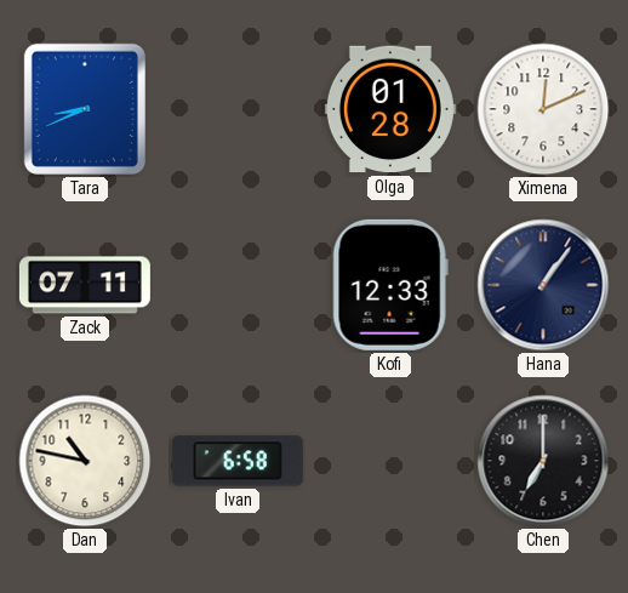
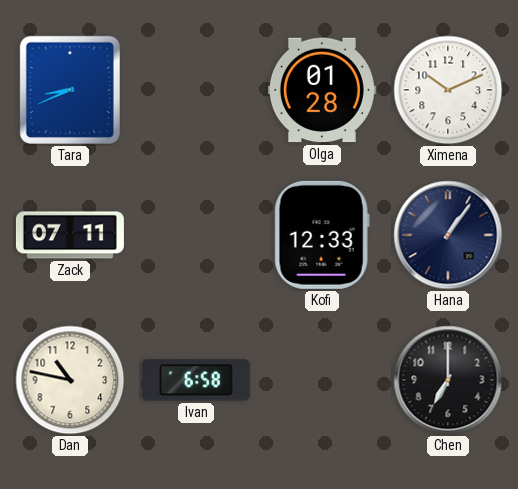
Ximena: 12:11 -> 10:11
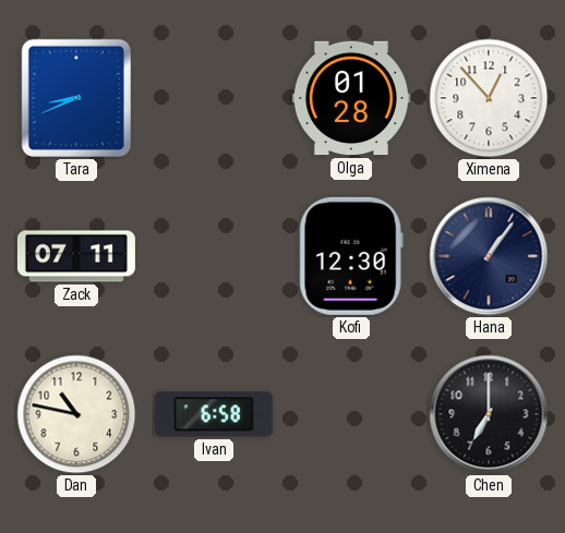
Ximena: 10:11 -> 12:53
Kofi: 12:33 -> 12:30
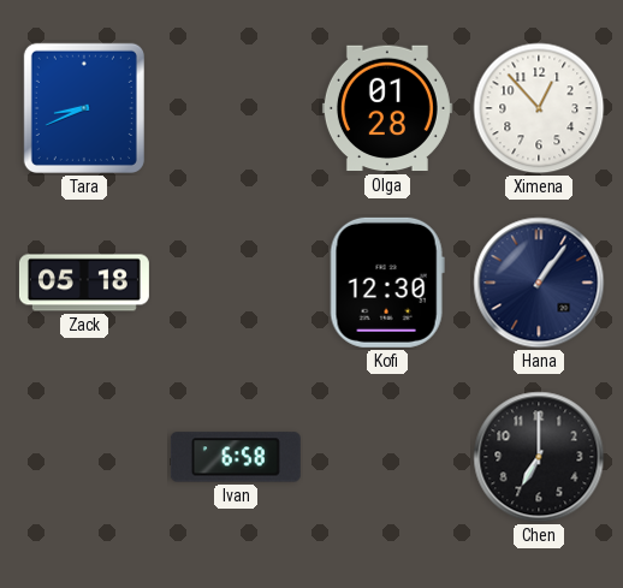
Zack: 07:11 -> 05:18
Dan: 10:47 -> none
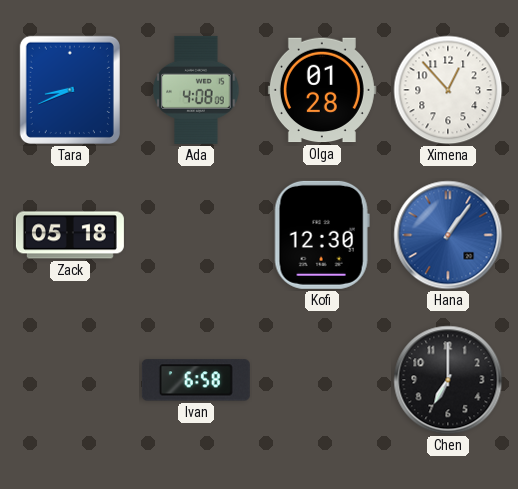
Ada: none -> 4:08
Hana dial: navy -> blue
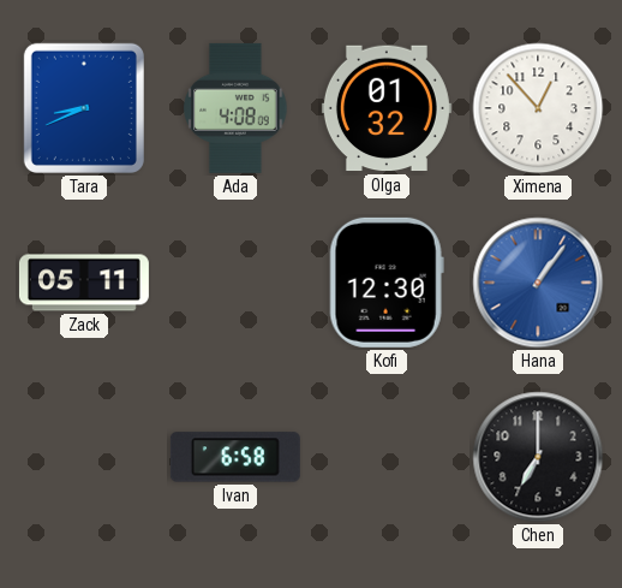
Olga: 01:28 -> 01:32
Zack: 05:18 -> 05:11
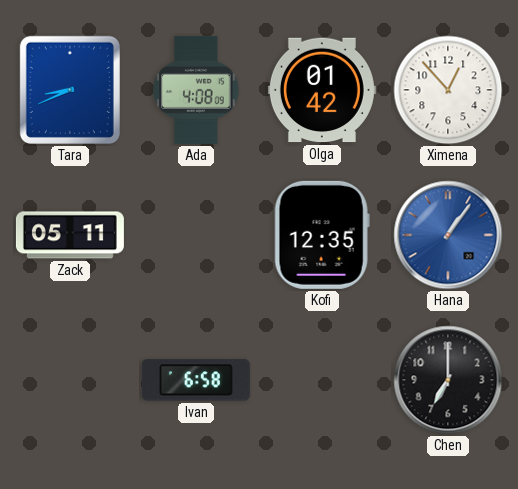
Olga: 01:32 -> 01:42
Kofi: 12:30 -> 12:35
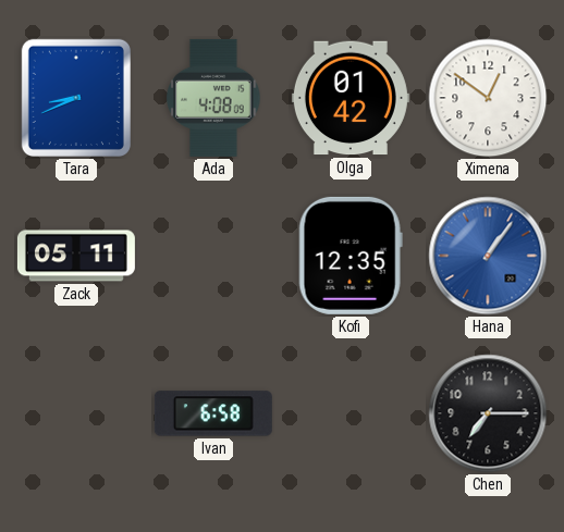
Ximena: 12:53 -> 12:51
Chen: 7:00 -> 7:15
